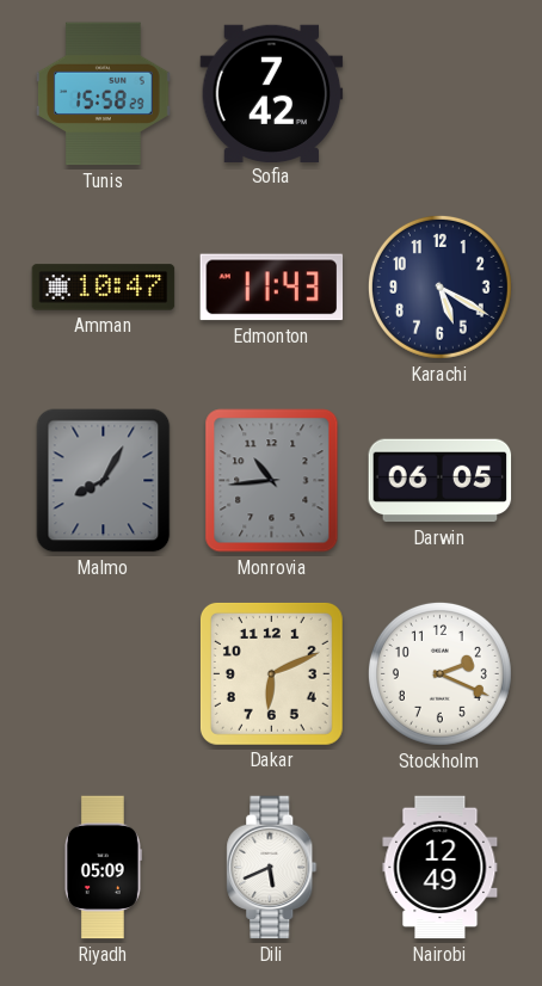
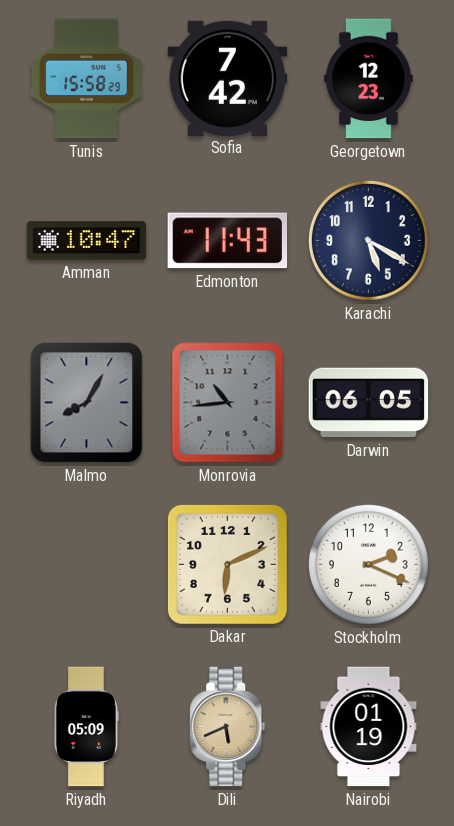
Georgetown: none -> 12:23
Dili dial: white -> champagne
Nairobi: 12:49 -> 01:19
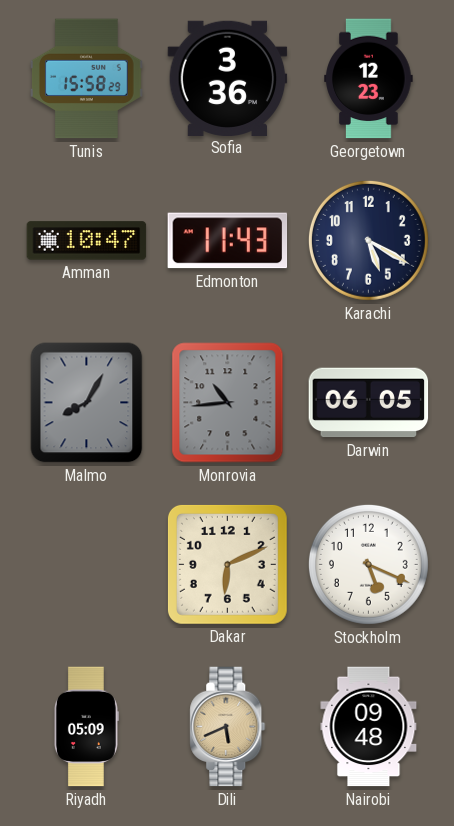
Sofia: 7:42 -> 3:36
Stockholm: 2:19 -> 5:19
Nairobi: 01:19 -> 09:48
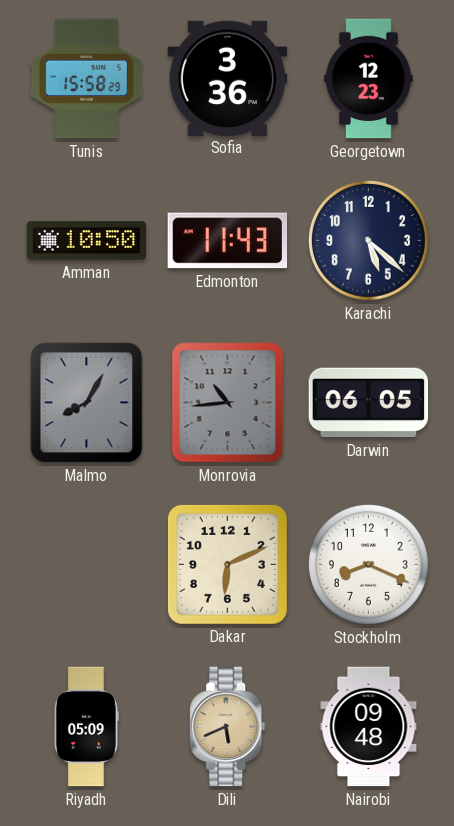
Amman: 10:47 -> 10:50
Karachi: 5:20 -> 5:22
Stockholm: 5:19 -> 8:19
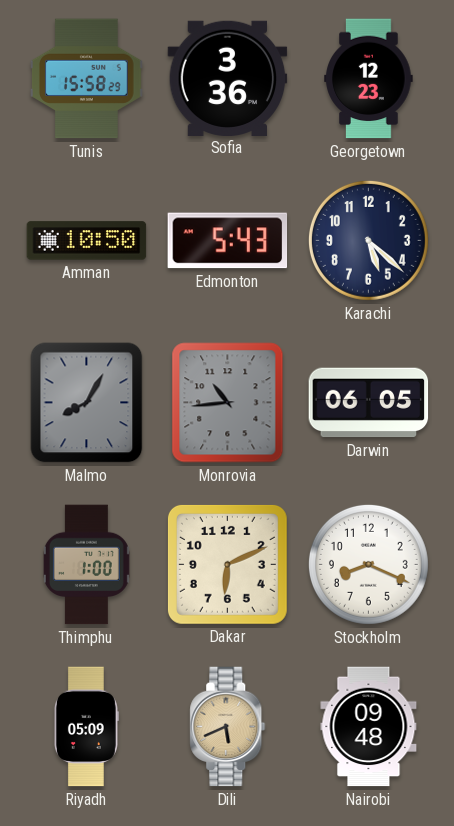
Edmonton: 11:43 -> 5:43
Thimphu: none -> 1:00
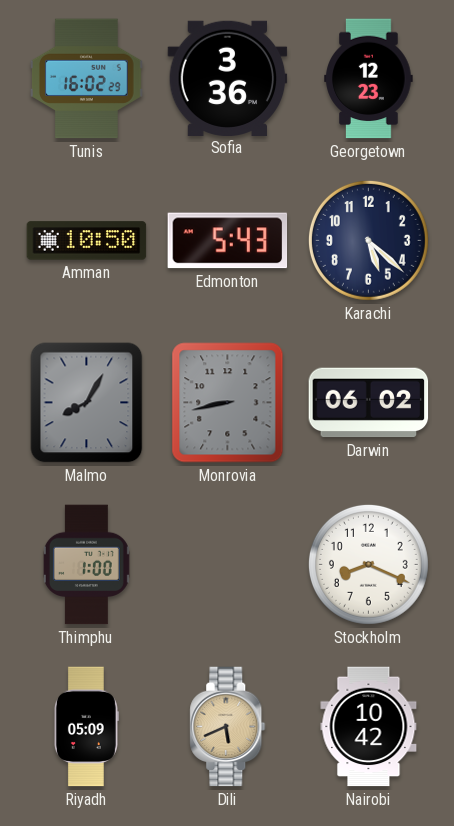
Tunis: 15:58 -> 16:02
Monrovia: 10:44 -> 8:43
Darwin: 06:05 -> 06:02
Dakar: 6:11 -> none
Nairobi: 09:48 -> 10:42
